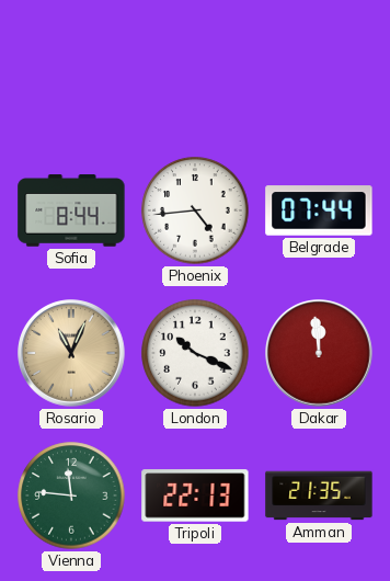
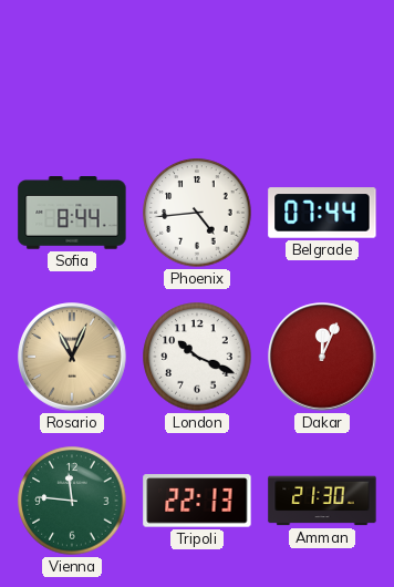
Dakar: 11:59 -> 12:04
Amman: 21:35 -> 21:30
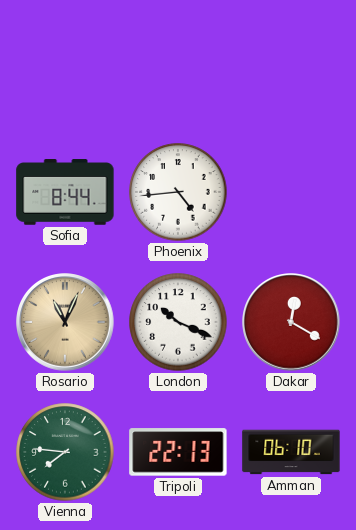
Belgrade: 07:44 -> none
Dakar: 12:04 -> 12:20
Vienna: 11:46 -> 7:46
Amman: 21:30 -> 06:10
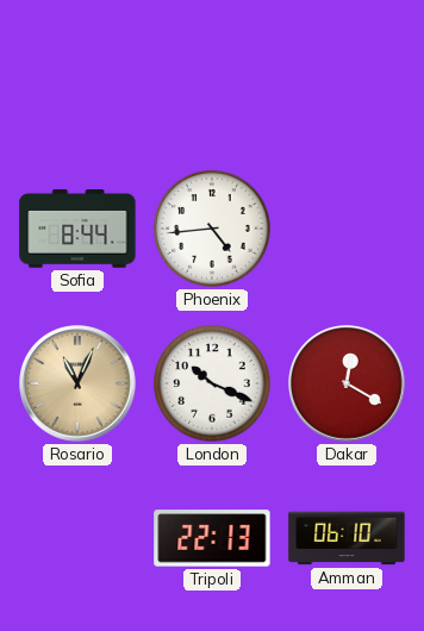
Vienna: 7:46 -> none
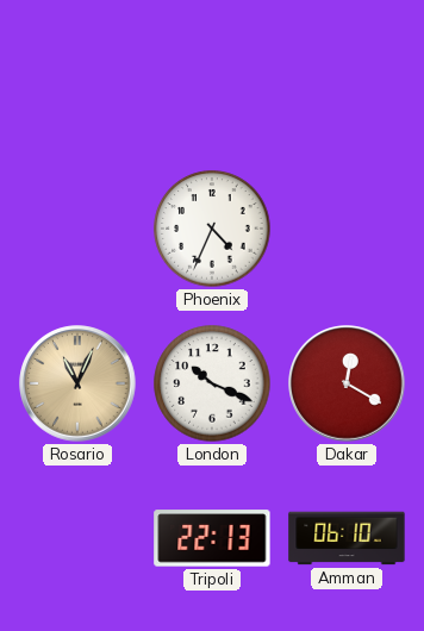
Sofia: 8:44 -> none
Phoenix: 4:44 -> 4:34
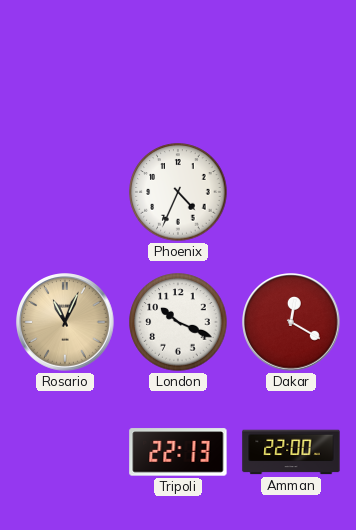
Amman: 06:10 -> 22:00
